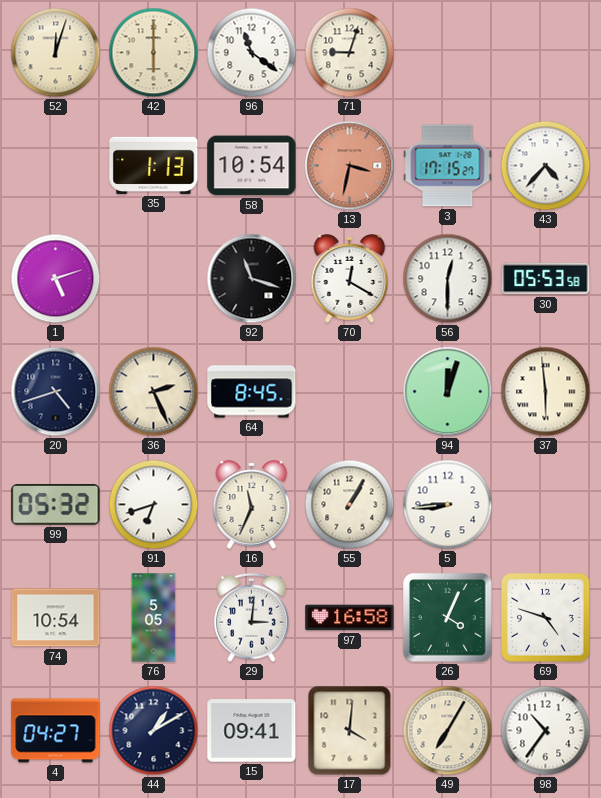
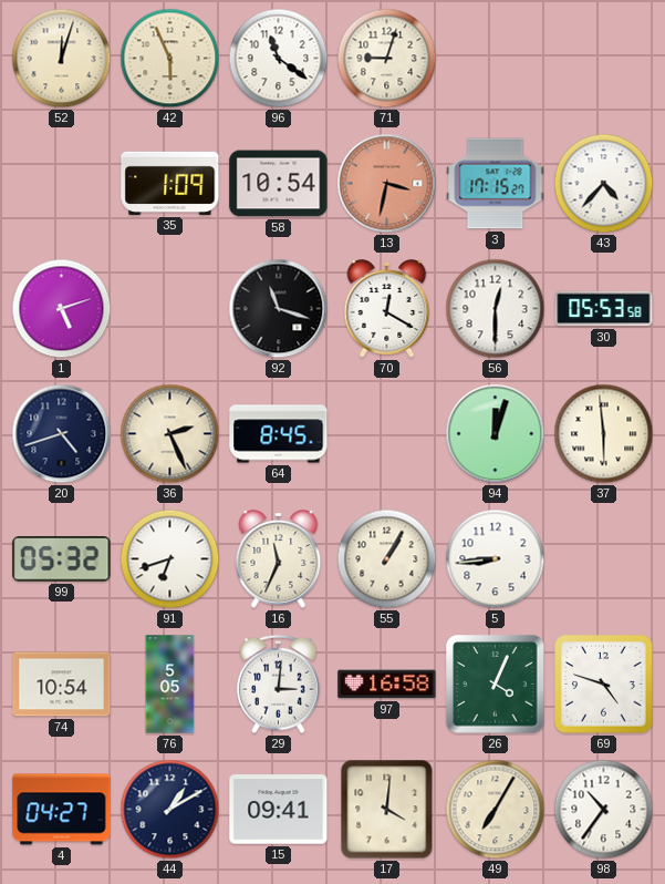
42: 6:00 -> 5:56
35: 1:13 -> 1:09
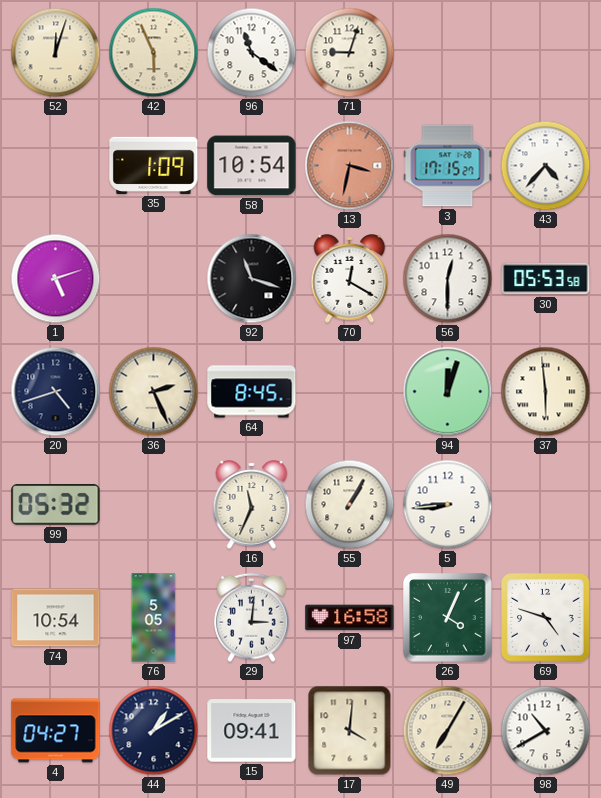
91: 6:42 -> none
98: 10:36 -> 10:40
